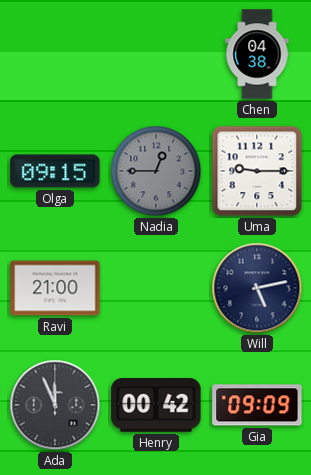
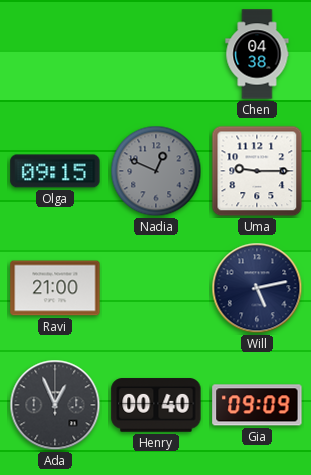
Nadia: 12:45 -> 12:49
Ada: 11:56 -> 12:56
Henry: 00:42 -> 00:40
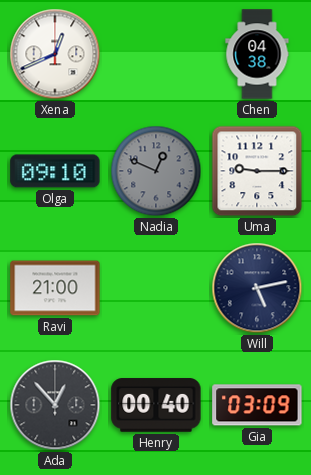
Xena: none -> 12:41
Olga: 09:15 -> 09:10
Ada: 12:56 -> 12:53
Gia: 09:09 -> 03:09
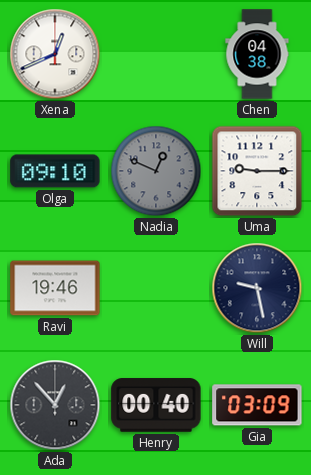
Ravi: 21:00 -> 19:46
Will: 5:13 -> 9:28
